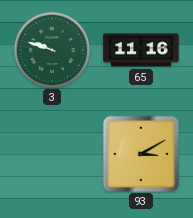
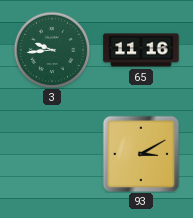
3: 9:48 -> 9:44
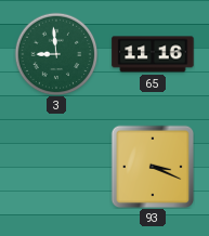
3: 9:44 -> 8:59
93: 3:10 -> 3:19
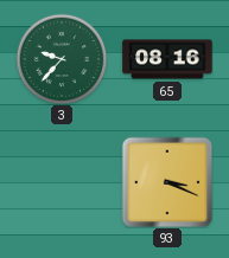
3: 8:59 -> 9:37
65: 11:16 -> 08:16
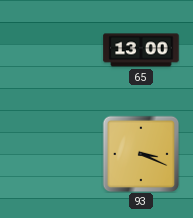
3: 9:37 -> none
65: 08:16 -> 13:00
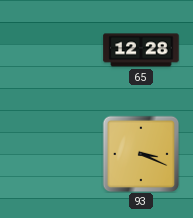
65: 13:00 -> 12:28
